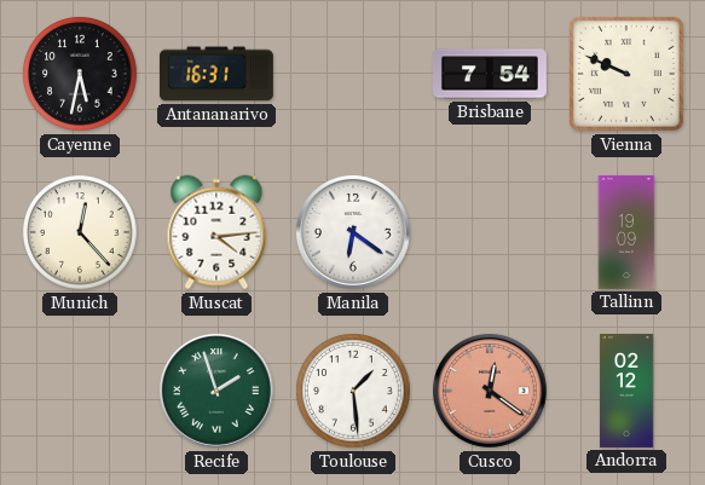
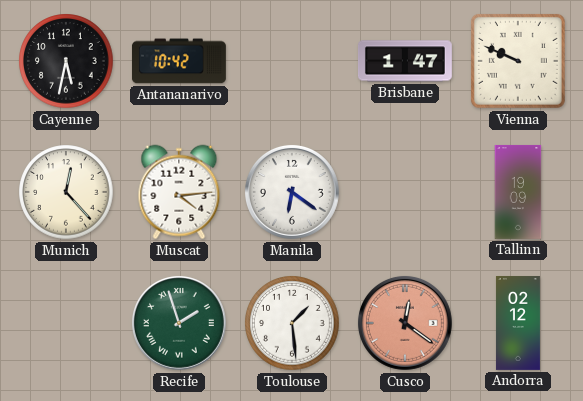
Antananarivo: 16:31 -> 10:42
Brisbane: 7:54 -> 1:47
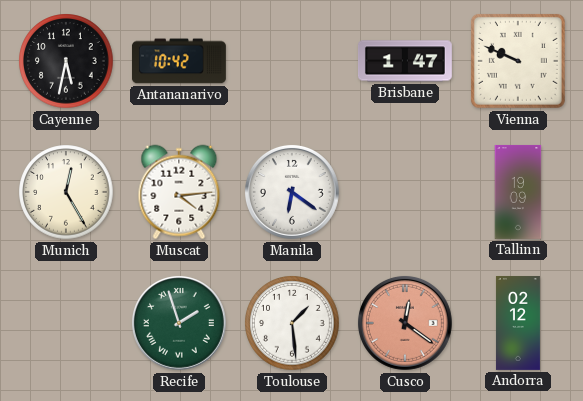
Munich: 12:23 -> 12:25
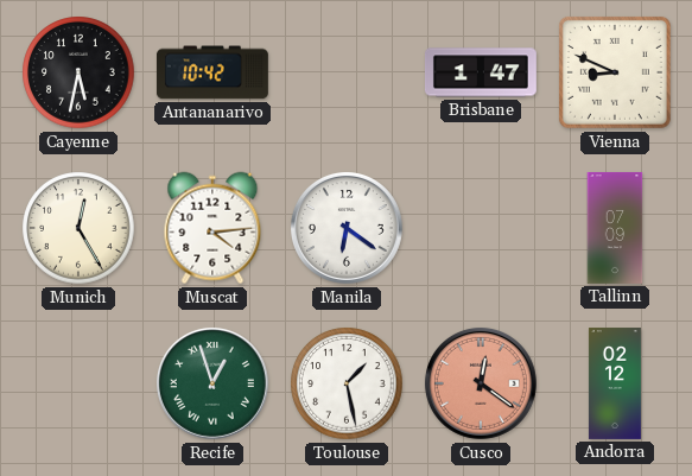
Vienna: 9:49 -> 8:49
Tallinn: 19:09 -> 07:09
Recife: 1:57 -> 12:57
Toulouse: 1:29 -> 1:28
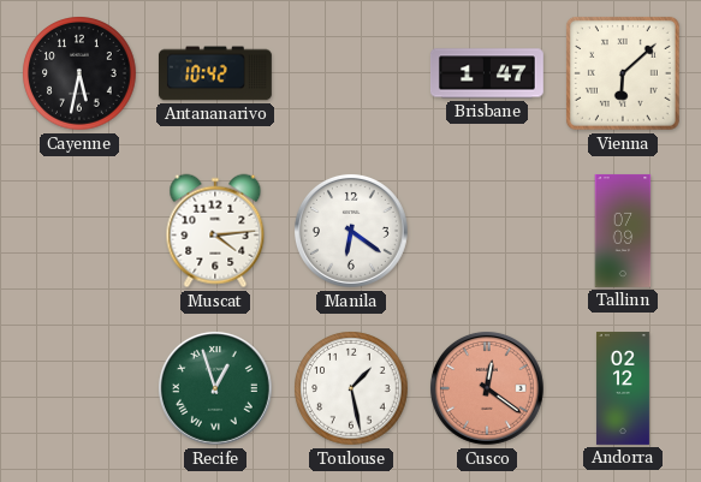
Vienna: 8:49 -> 6:08
Munich: 12:25 -> none
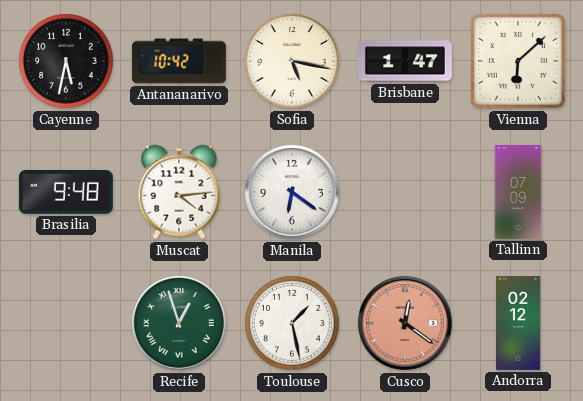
Sofia: none -> 5:17
Brasilia: none -> 9:48
